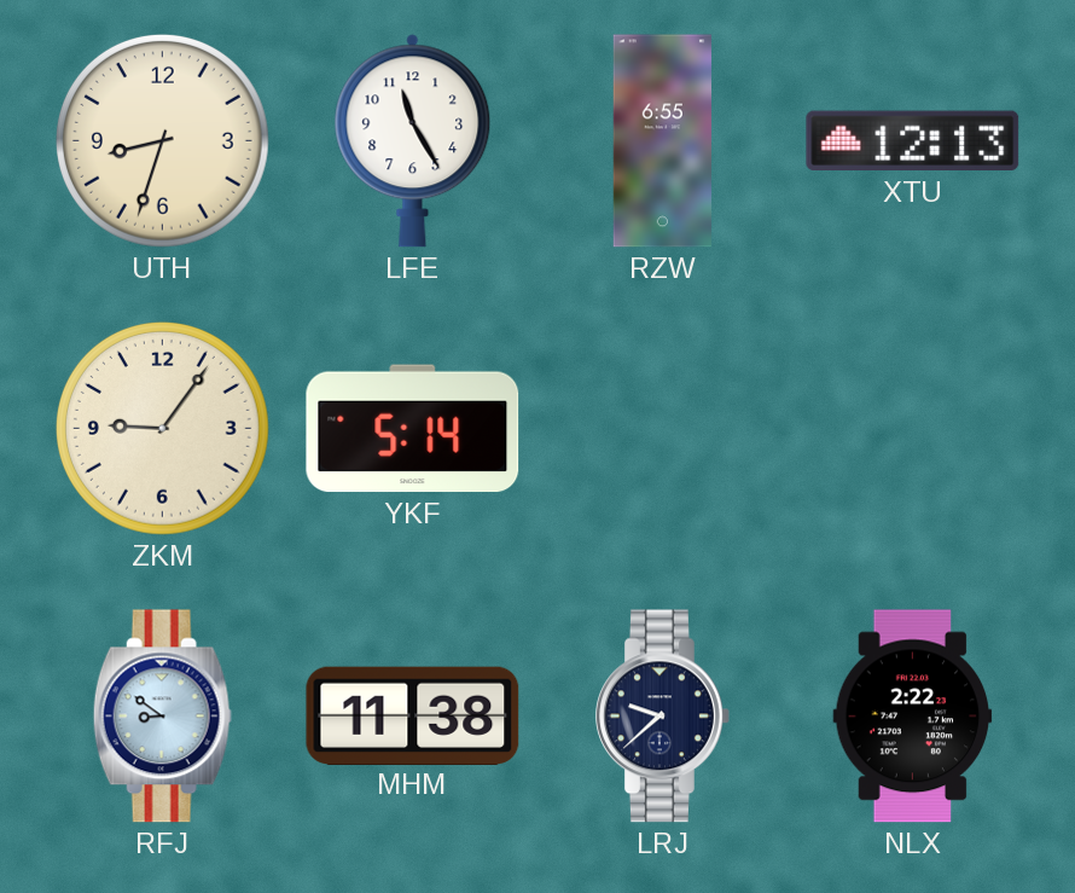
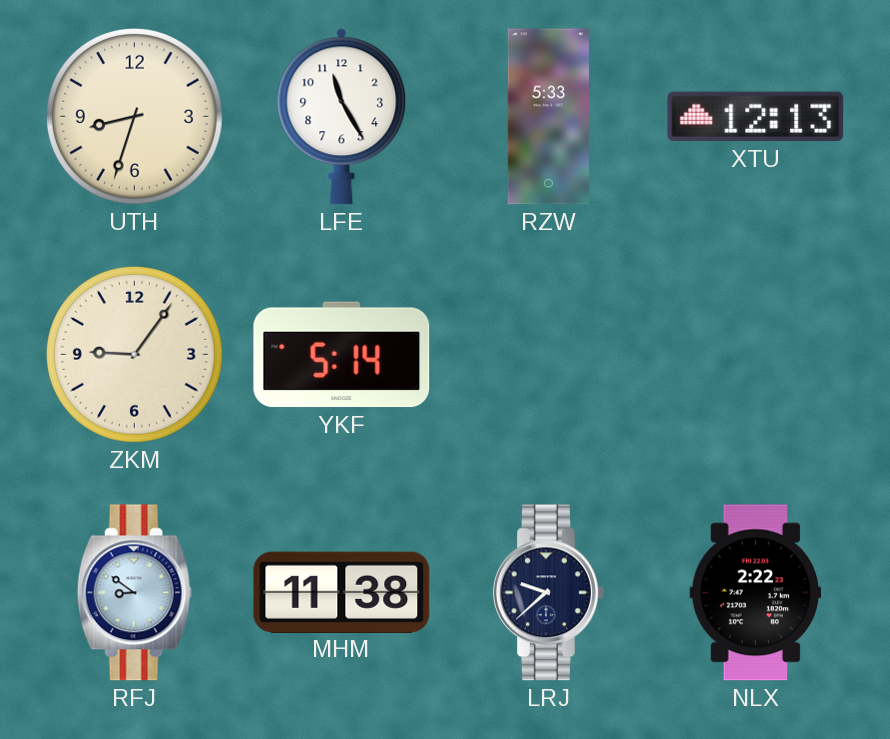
RZW: 6:55 -> 5:33
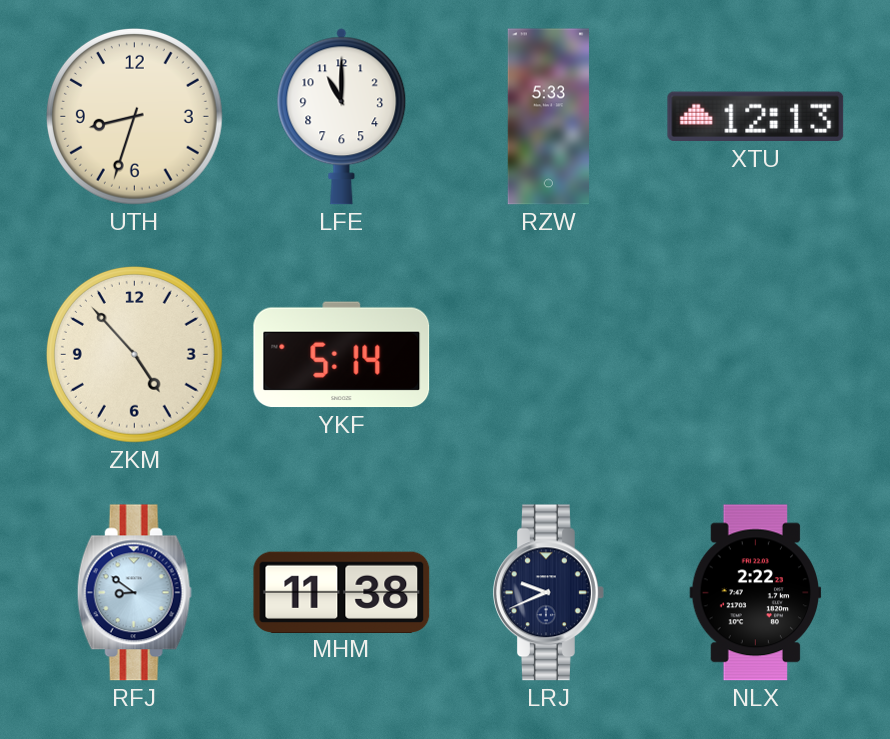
LFE: 11:25 -> 11:00
ZKM: 9:06 -> 4:53
LRJ: 9:38 -> 9:41
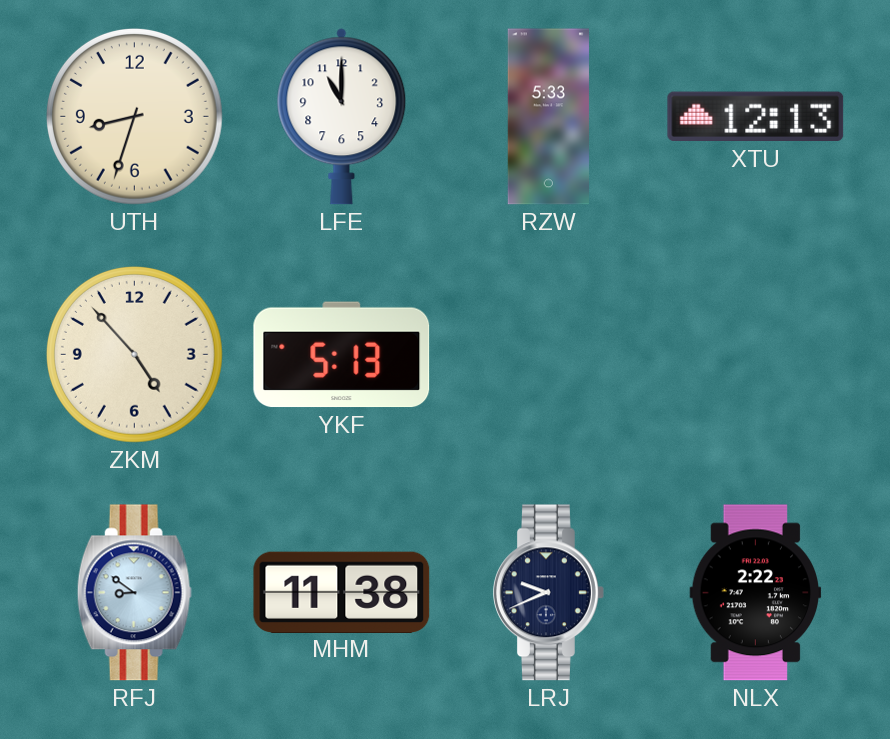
YKF: 5:14 -> 5:13
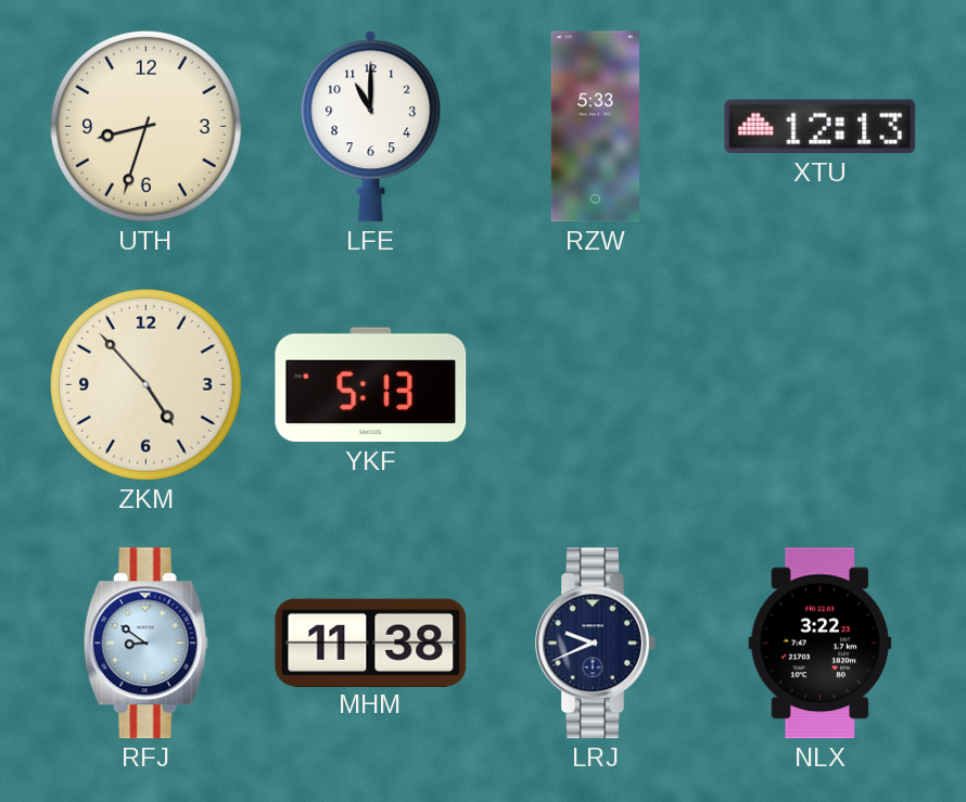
NLX: 2:22 -> 3:22
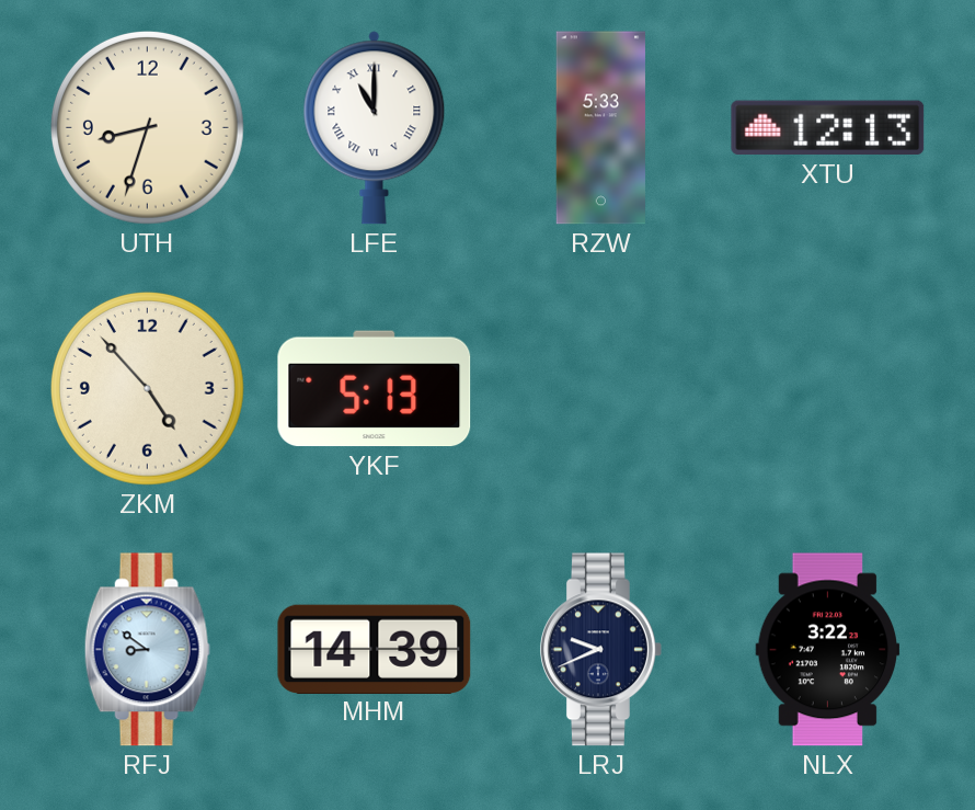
LFE numerals: Arabic -> Roman
MHM: 11:38 -> 14:39
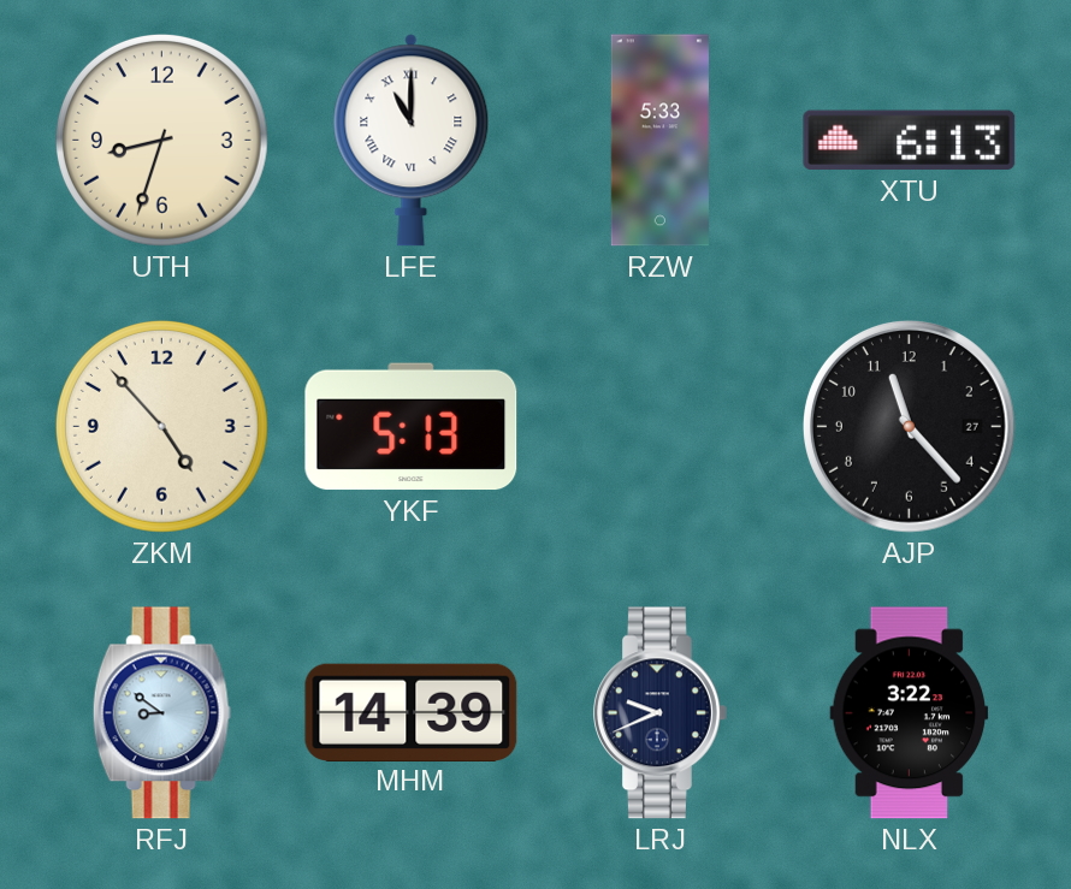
XTU: 12:13 -> 6:13
AJP: none -> 11:23
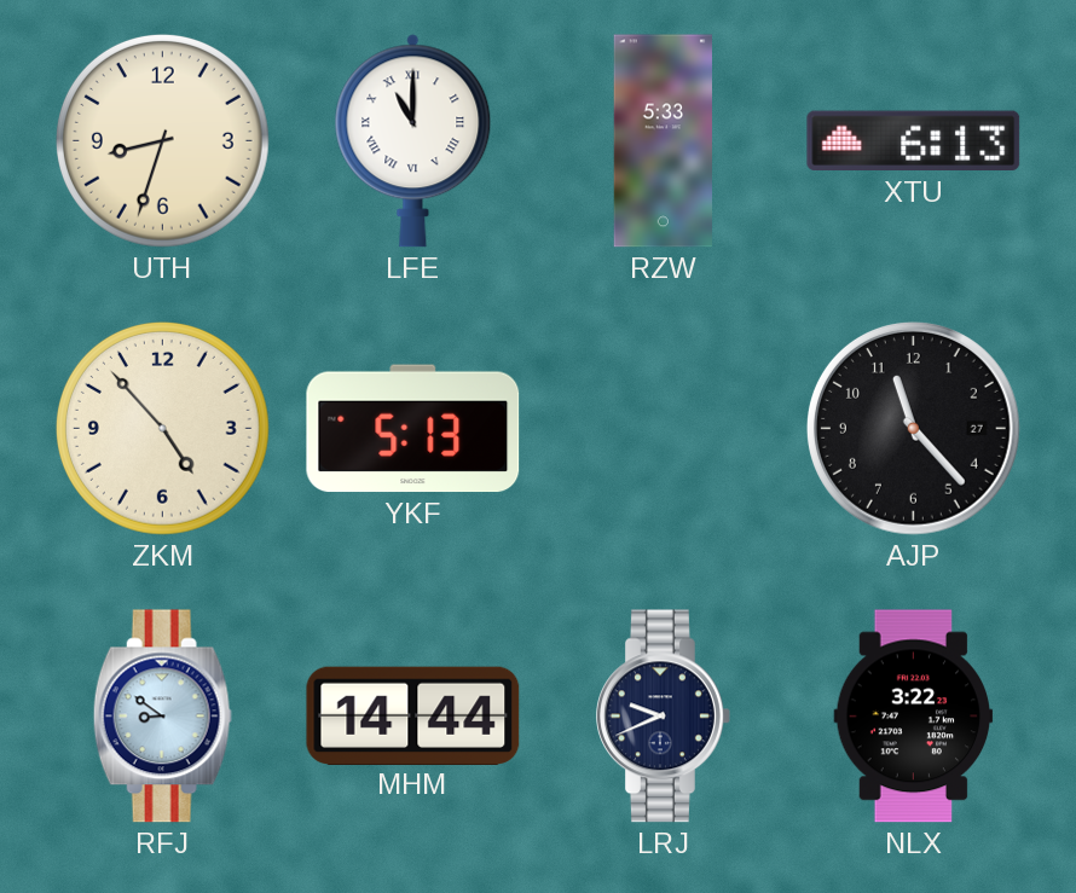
MHM: 14:39 -> 14:44
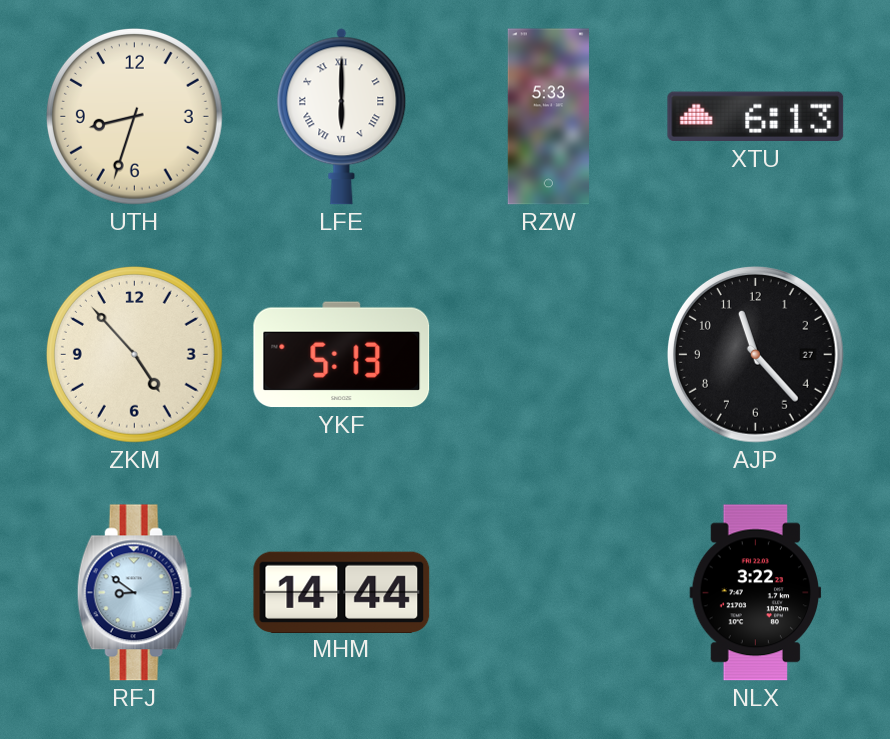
LFE: 11:00 -> 6:00
LRJ: 9:41 -> none
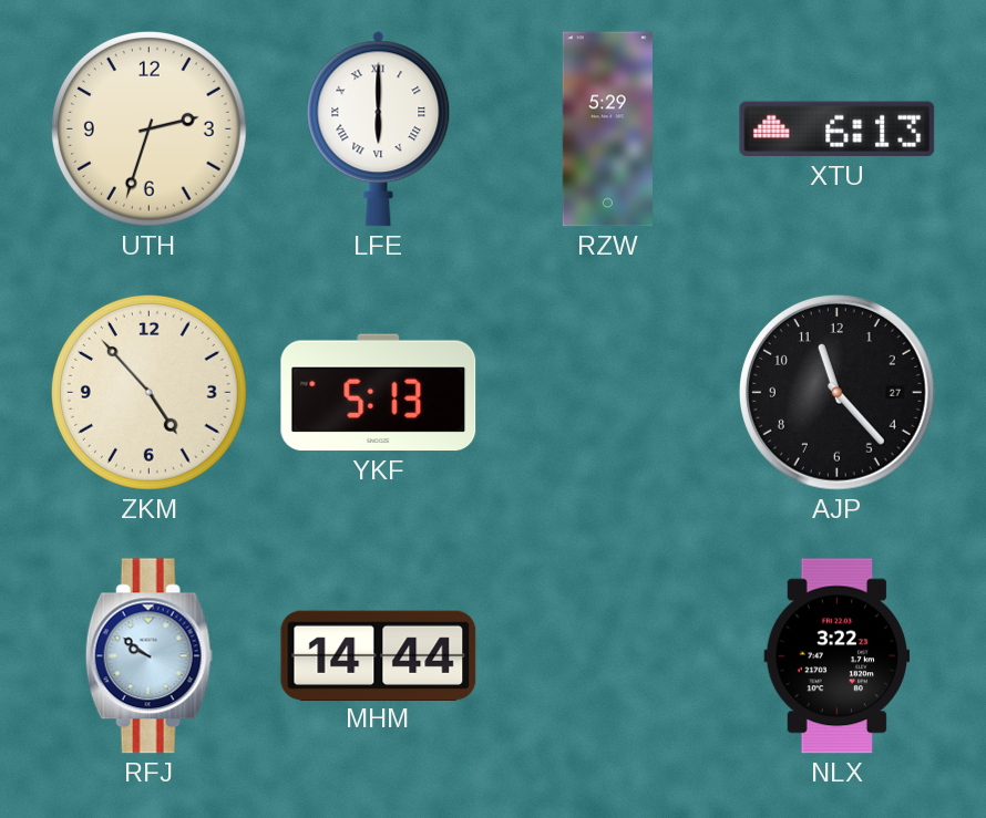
UTH: 8:33 -> 2:33
RZW: 5:33 -> 5:29
RFJ: 8:51 -> 9:51
